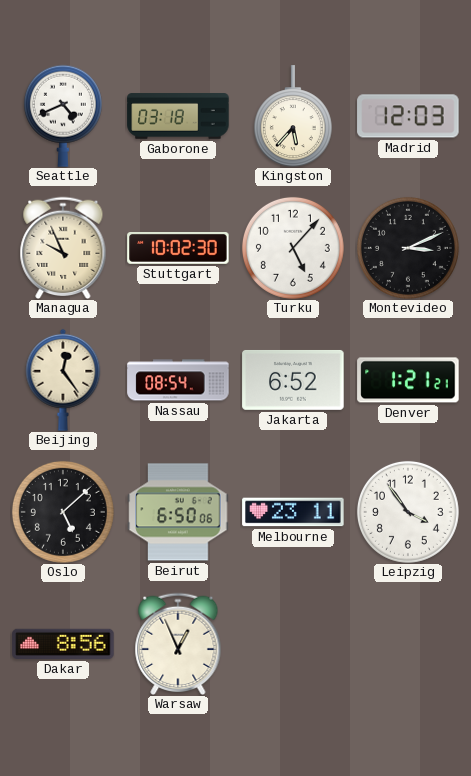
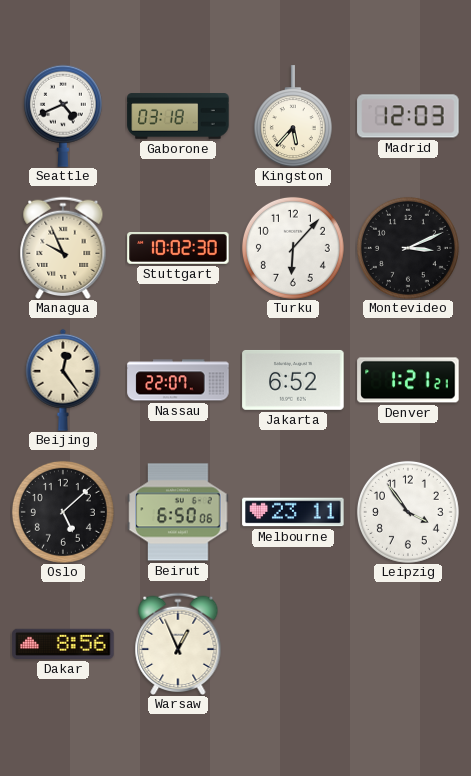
Turku: 5:07 -> 6:07
Nassau: 08:54 -> 22:07
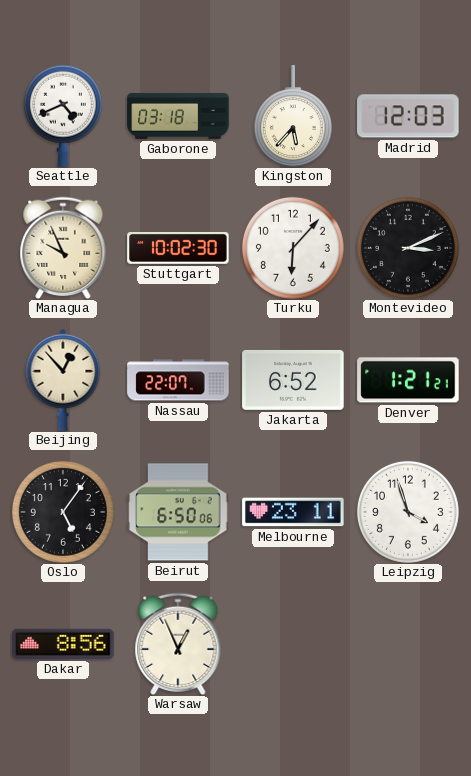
Beijing: 12:24 -> 12:53
Oslo: 5:08 -> 5:06
Leipzig: 3:54 -> 3:57
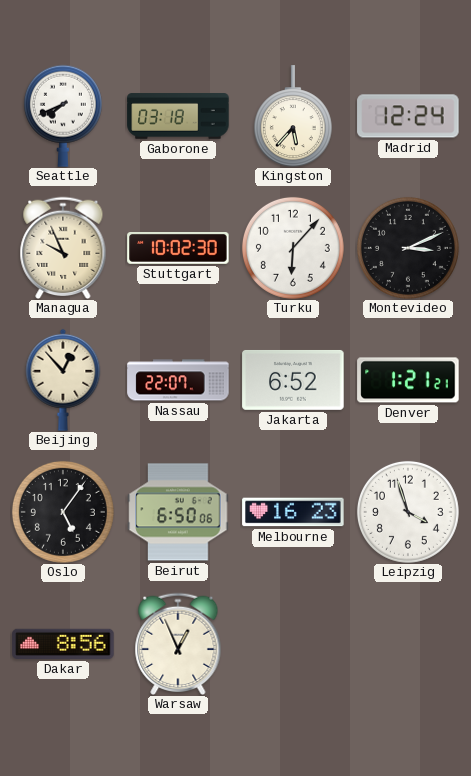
Seattle: 4:41 -> 7:41
Madrid: 12:03 -> 12:24
Melbourne: 23:11 -> 16:23
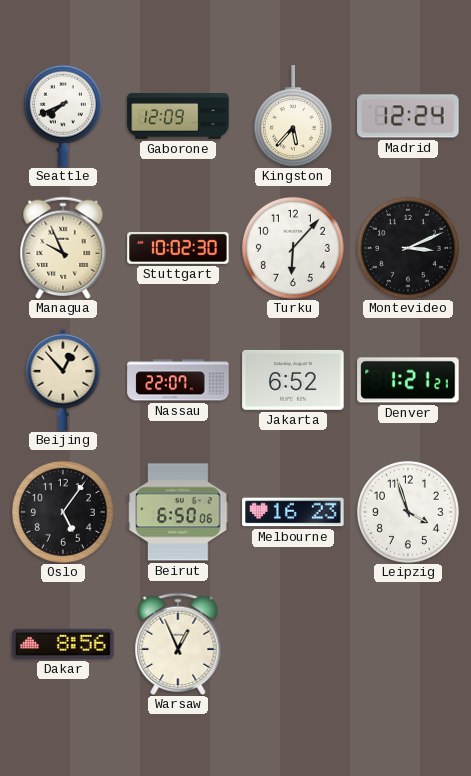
Gaborone: 03:18 -> 12:09
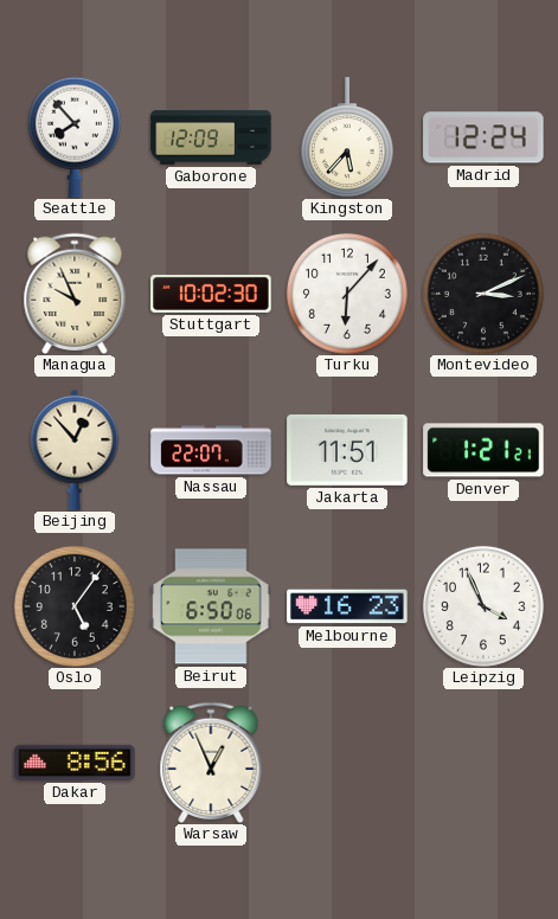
Seattle: 7:41 -> 7:53
Jakarta: 6:52 -> 11:51
Leipzig: 3:57 -> 3:56
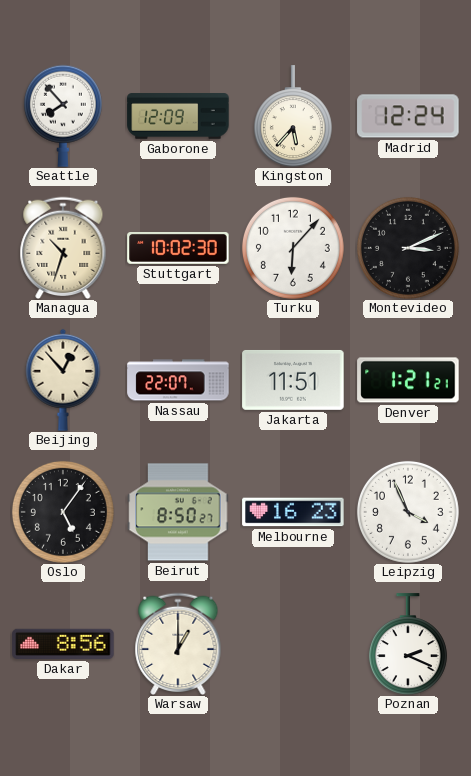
Managua: 9:56 -> 10:33
Beirut: 6:50 -> 8:50
Warsaw: 12:56 -> 1:00
Poznan: none -> 2:19
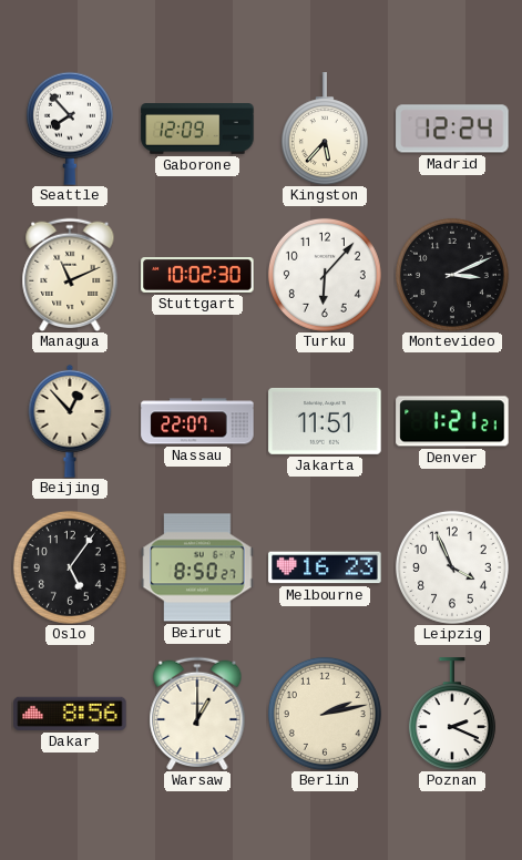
Managua: 10:33 -> 11:11
Berlin: none -> 2:13
